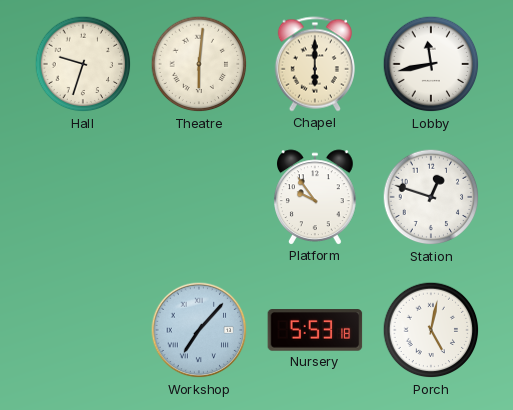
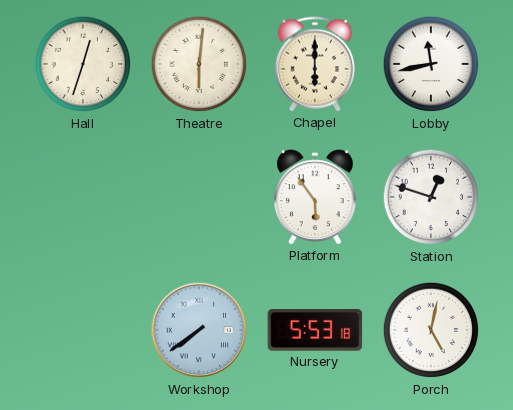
Hall: 9:33 -> 12:33
Platform: 9:54 -> 5:54
Workshop: 7:07 -> 7:39
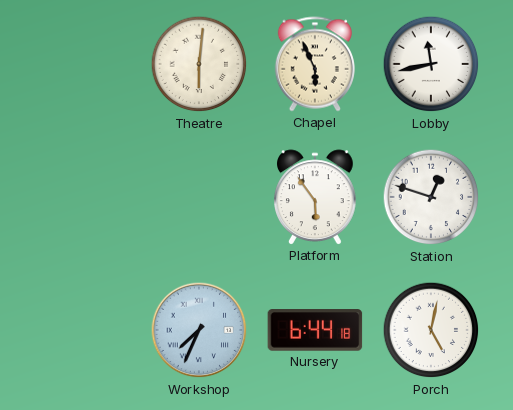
Hall: 12:33 -> none
Chapel: 6:00 -> 5:56
Workshop: 7:39 -> 7:34
Nursery: 5:53 -> 6:44
